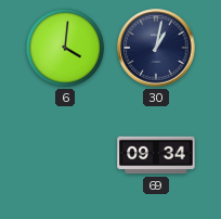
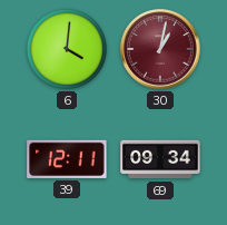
30 dial: navy -> burgundy
39: none -> 12:11
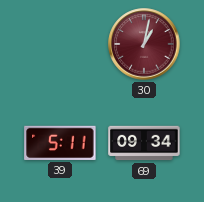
6: 4:01 -> none
39: 12:11 -> 5:11
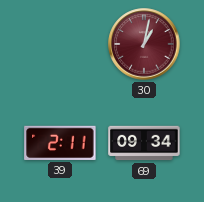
39: 5:11 -> 2:11
